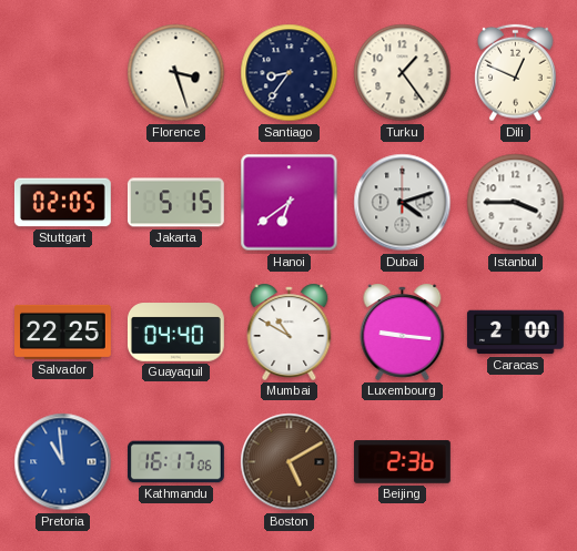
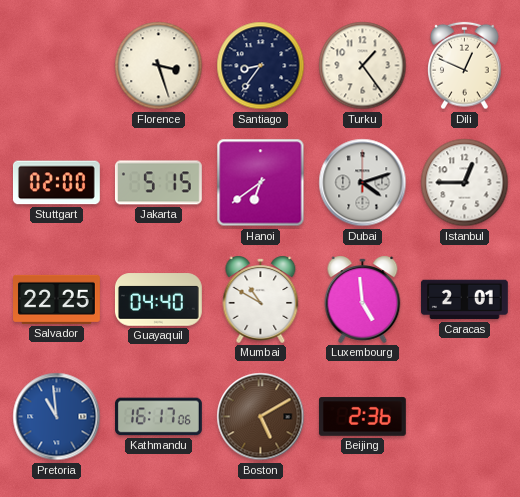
Stuttgart: 02:05 -> 02:00
Istanbul: 3:45 -> 12:45
Luxembourg: 9:16 -> 4:59
Caracas: 2:00 -> 2:01
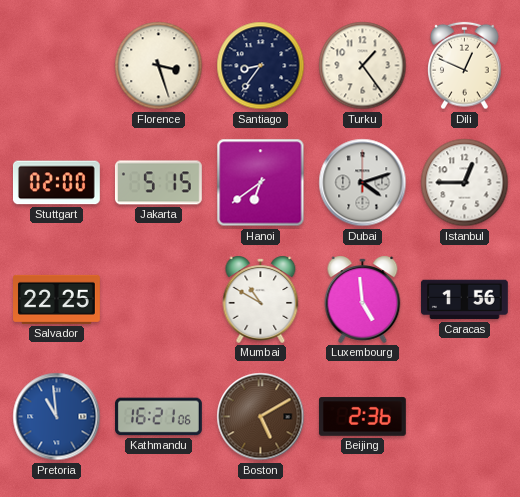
Guayaquil: 04:40 -> none
Caracas: 2:01 -> 1:56
Kathmandu: 16:17 -> 16:21
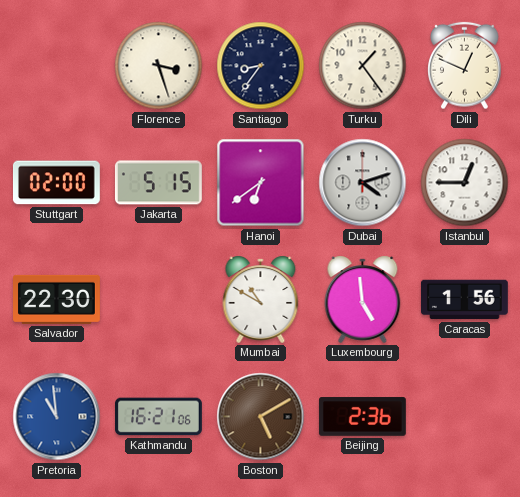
Salvador: 22:25 -> 22:30
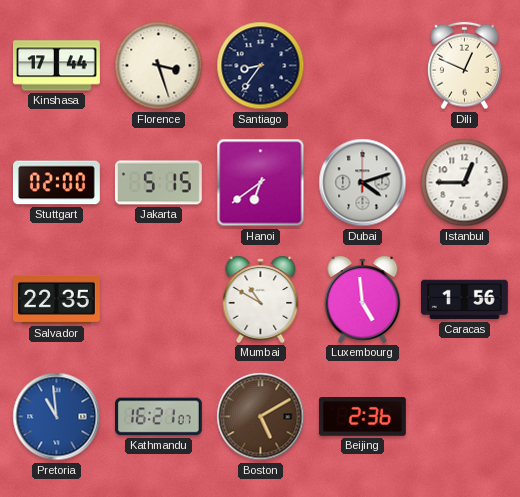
Kinshasa: none -> 17:44
Turku: 1:24 -> none
Salvador: 22:30 -> 22:35
Kathmandu: 16:21:06 -> 16:21:07
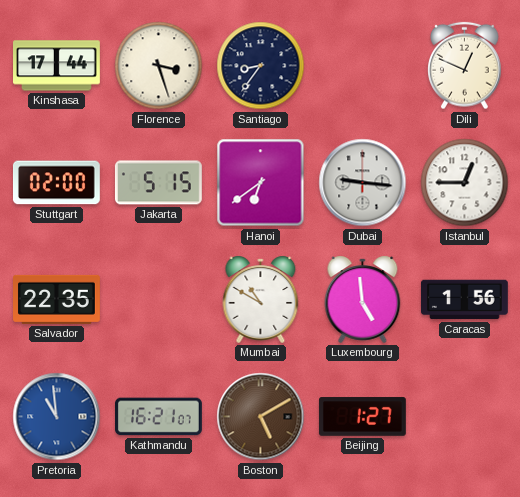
Dubai: 4:12 -> 9:16
Beijing: 2:36 -> 1:27
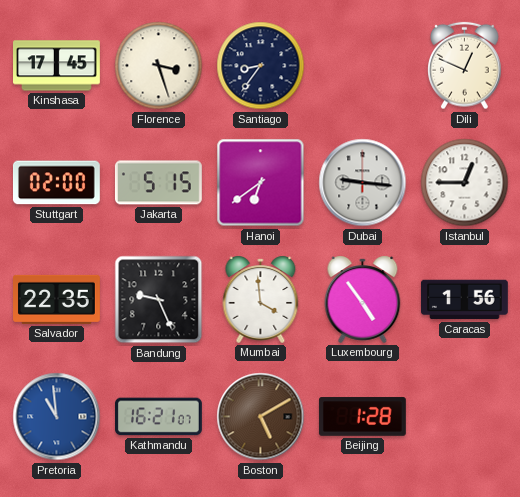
Kinshasa: 17:44 -> 17:45
Bandung: none -> 9:26
Mumbai: 10:50 -> 3:59
Luxembourg: 4:59 -> 4:54
Beijing: 1:27 -> 1:28
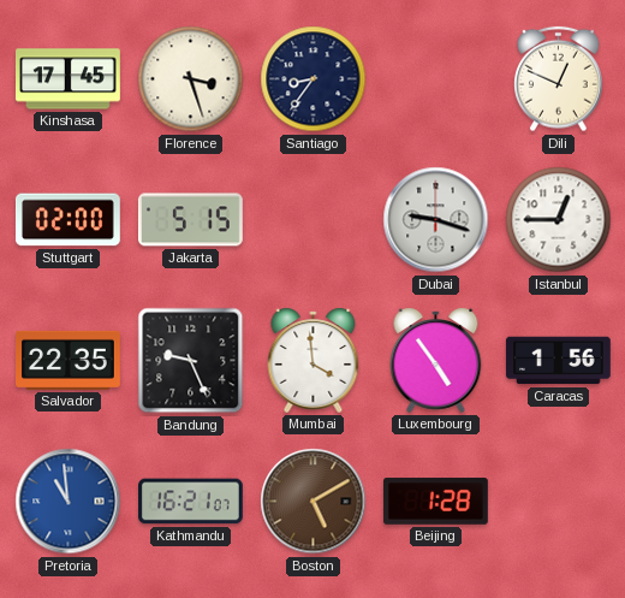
Hanoi: 6:39 -> none
Dubai: 9:16 -> 9:18
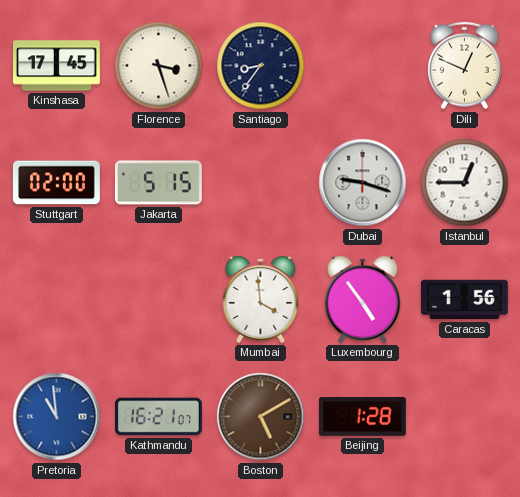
Salvador: 22:35 -> none
Bandung: 9:26 -> none
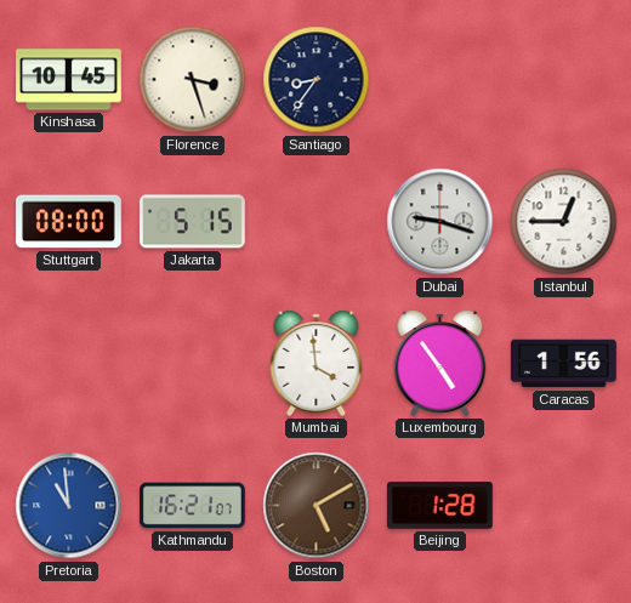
Kinshasa: 17:45 -> 10:45
Dili: 12:49 -> none
Stuttgart: 02:00 -> 08:00
